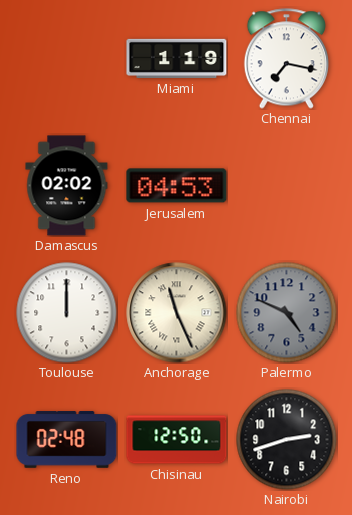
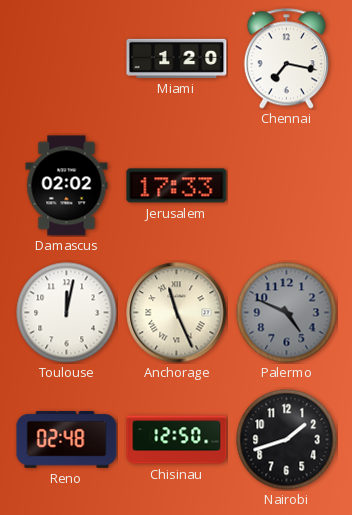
Miami: 1:19 -> 1:20
Jerusalem: 04:53 -> 17:33
Toulouse: 12:00 -> 12:02
Nairobi: 2:42 -> 1:42
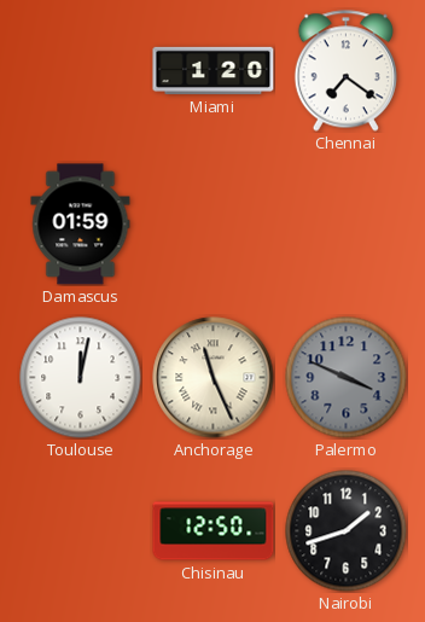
Chennai: 7:17 -> 7:21
Damascus: 02:02 -> 01:59
Jerusalem: 17:33 -> none
Palermo: 4:49 -> 3:49
Reno: 02:48 -> none
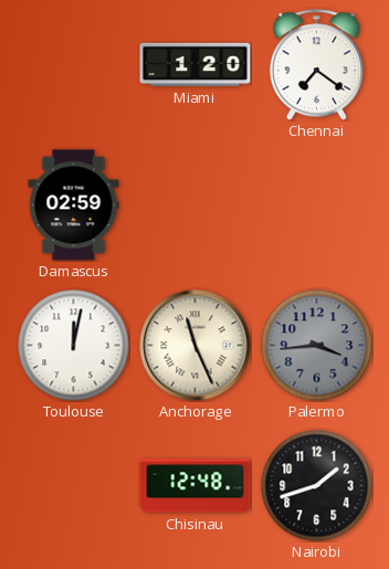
Damascus: 01:59 -> 02:59
Palermo: 3:49 -> 3:44
Chisinau: 12:50 -> 12:48
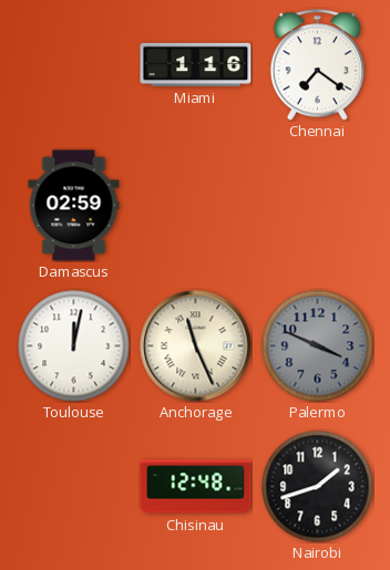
Miami: 1:20 -> 1:16
Palermo: 3:44 -> 3:49
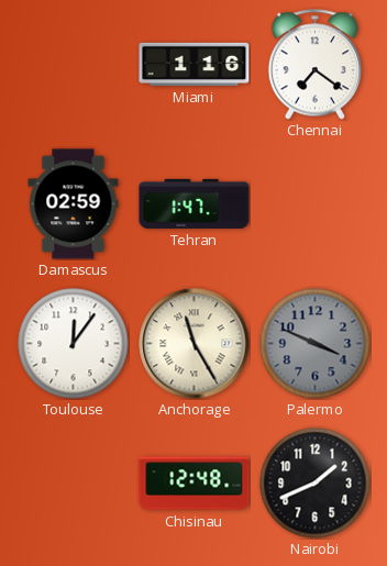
Tehran: none -> 1:47
Toulouse: 12:02 -> 12:06
Anchorage: 11:26 -> 11:25
Nairobi: 1:42 -> 1:41
